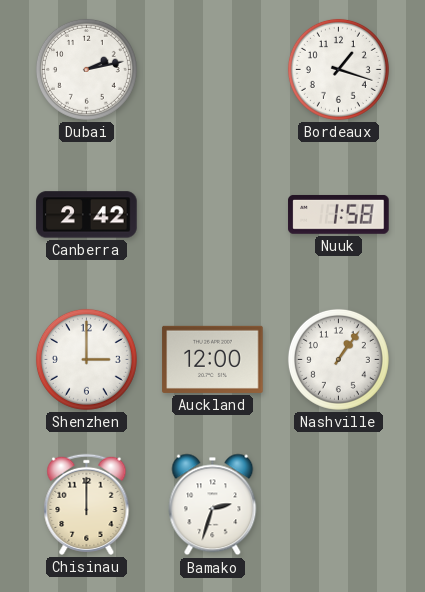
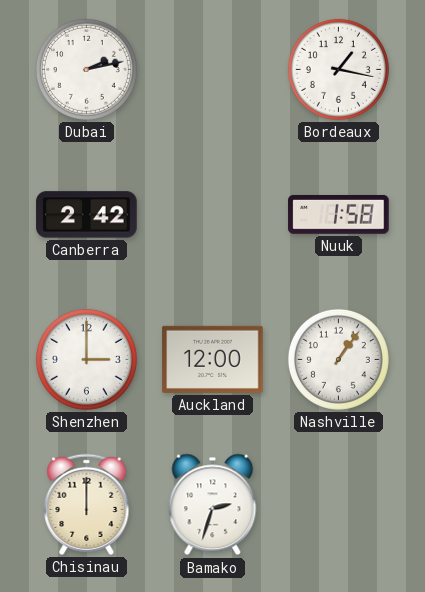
Bordeaux: 1:18 -> 1:17
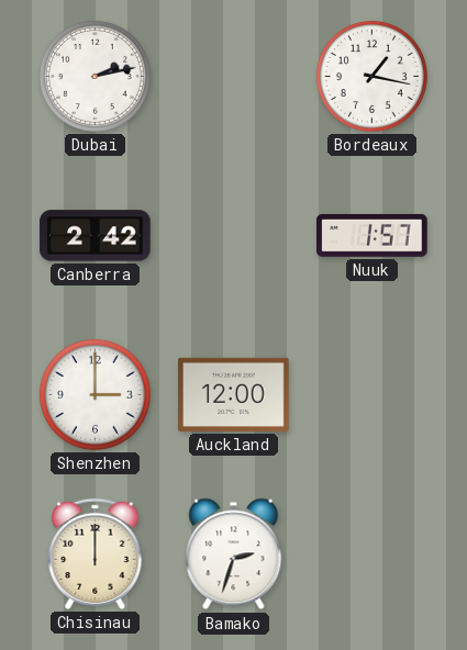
Nuuk: 1:58 -> 1:57
Nashville: 1:06 -> none
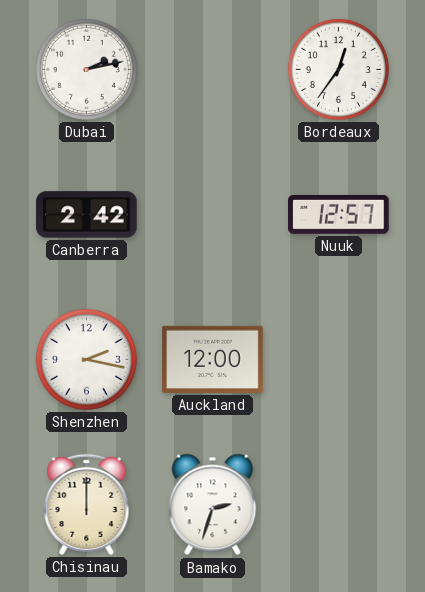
Bordeaux: 1:17 -> 12:36
Nuuk: 1:57 -> 12:57
Shenzhen: 3:00 -> 2:17
